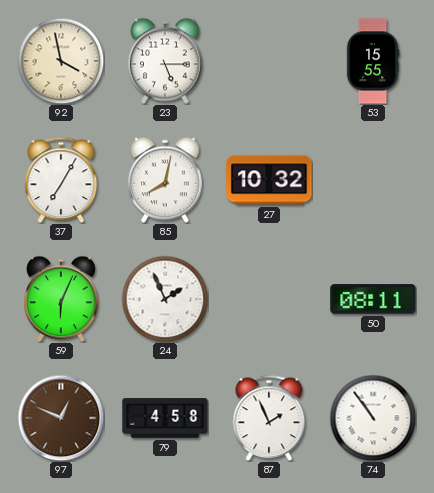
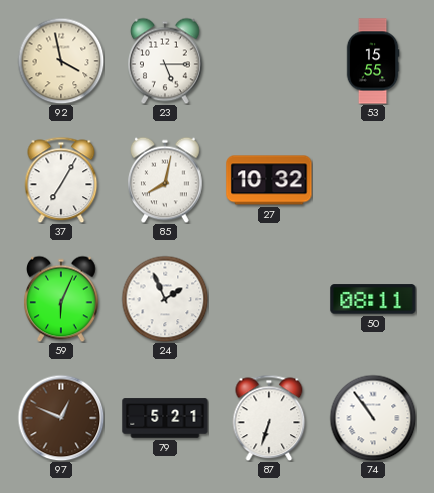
79: 4:58 -> 5:21
87: 1:56 -> 6:33
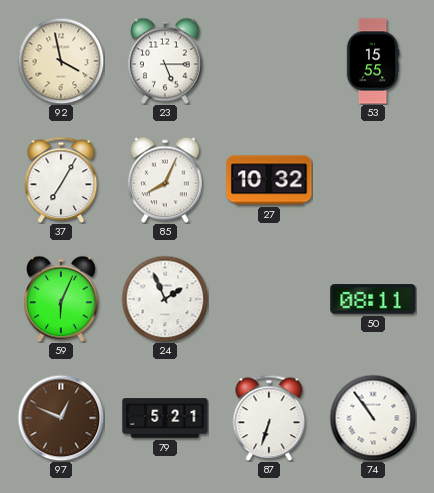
85: 8:02 -> 8:04
